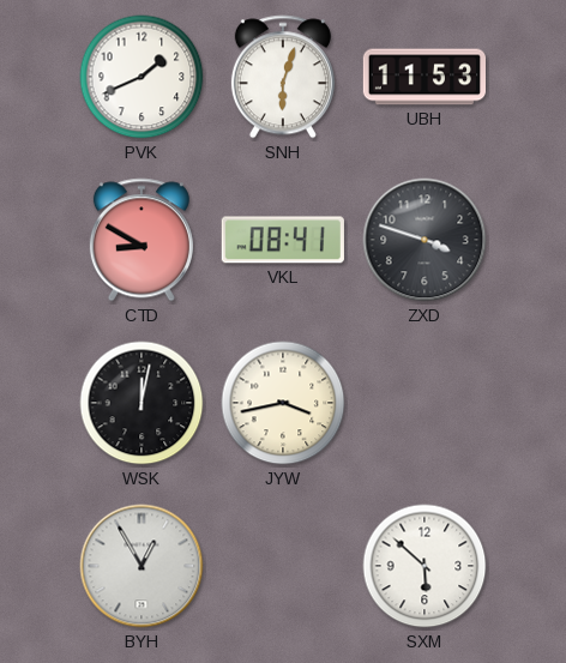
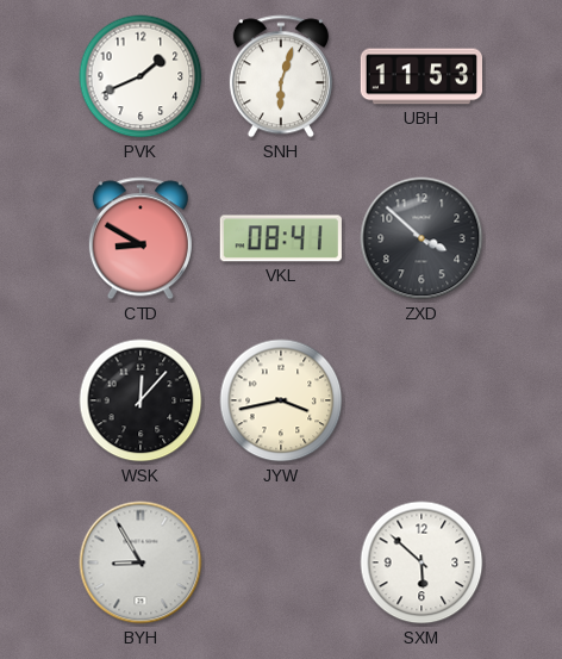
ZXD: 3:48 -> 3:52
WSK: 12:02 -> 12:07
BYH: 12:55 -> 8:55
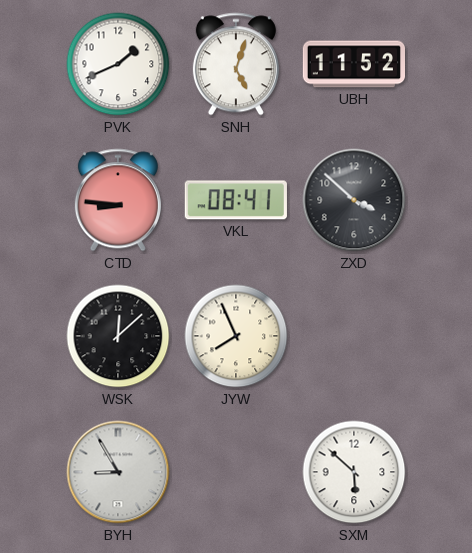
SNH: 6:03 -> 5:03
UBH: 11:53 -> 11:52
CTD: 8:50 -> 8:46
WSK: 12:07 -> 12:08
JYW: 3:43 -> 7:56
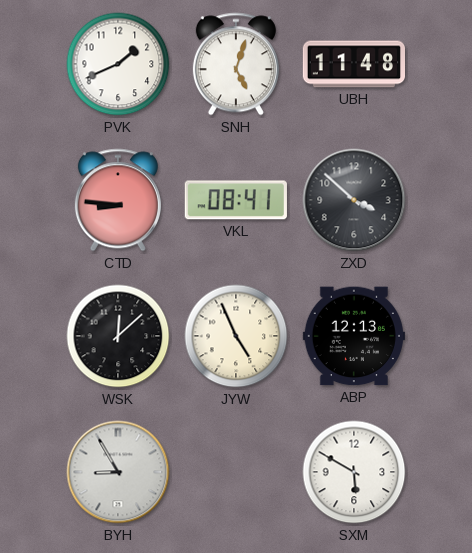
UBH: 11:52 -> 11:48
JYW: 7:56 -> 4:56
ABP: none -> 12:13
SXM: 5:52 -> 5:50
